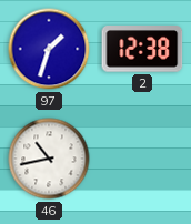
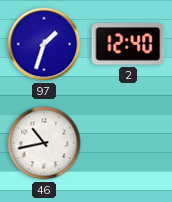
2: 12:38 -> 12:40
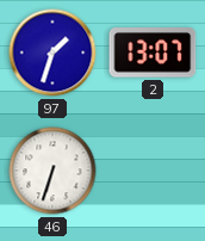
2: 12:40 -> 13:07
46: 10:43 -> 6:33
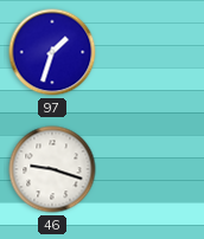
2: 13:07 -> none
46: 6:33 -> 9:18
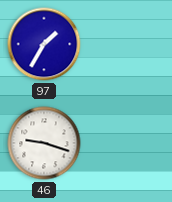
97: 1:33 -> 1:35
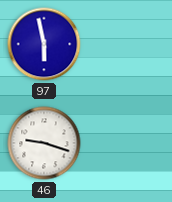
97: 1:35 -> 5:58
